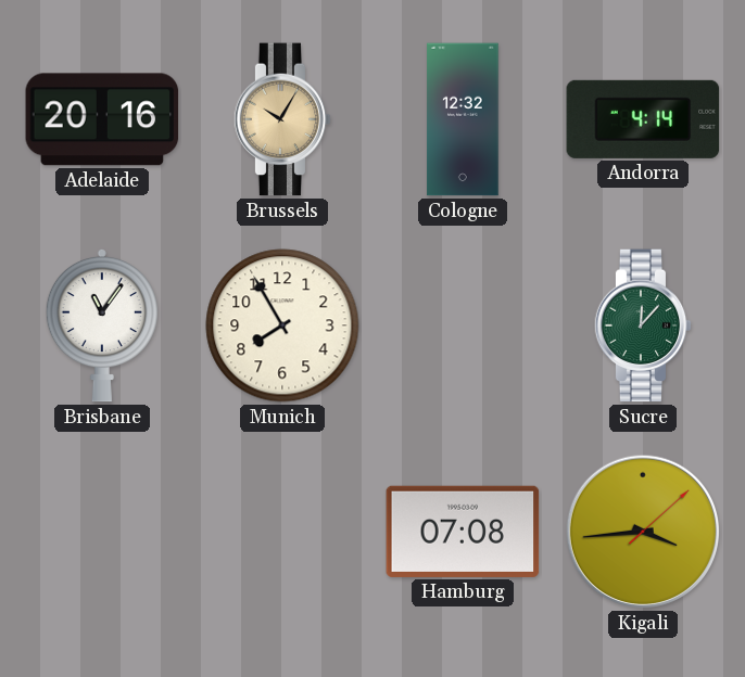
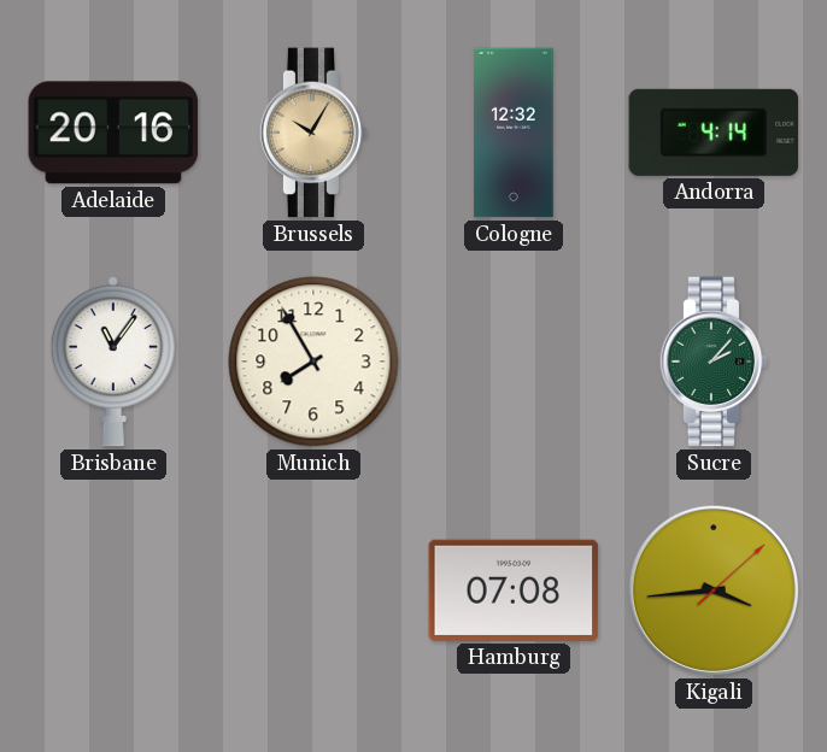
Sucre: 12:07 -> 2:07
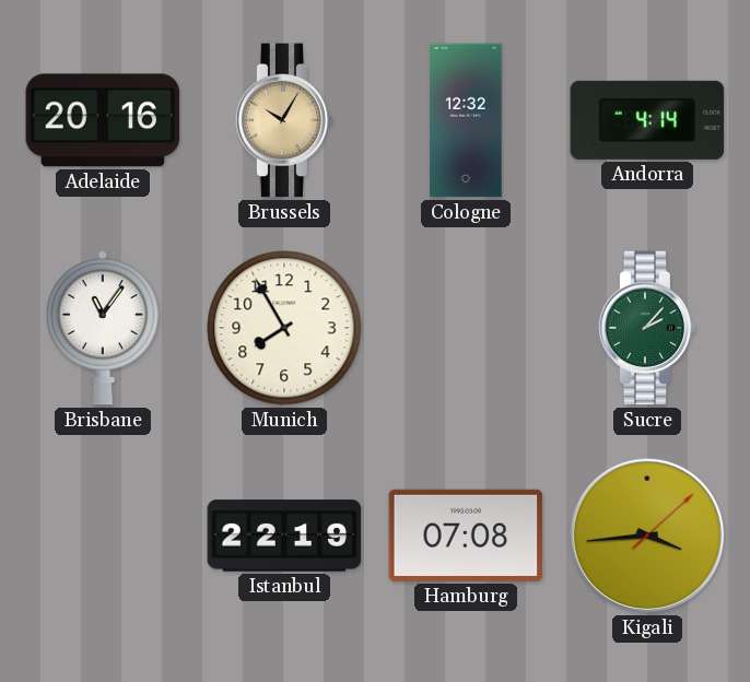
Istanbul: none -> 22:19
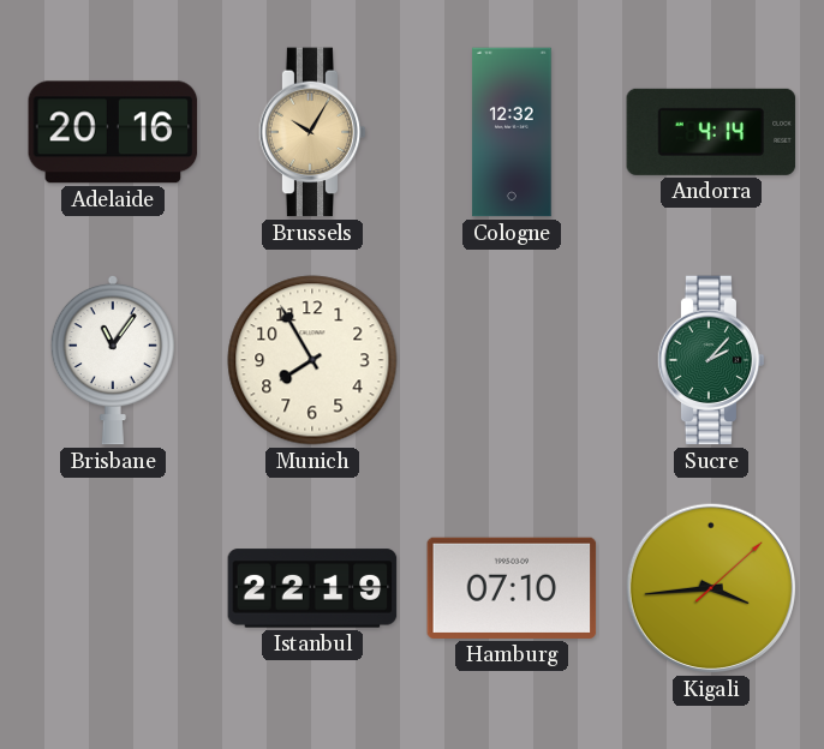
Hamburg: 07:08 -> 07:10
